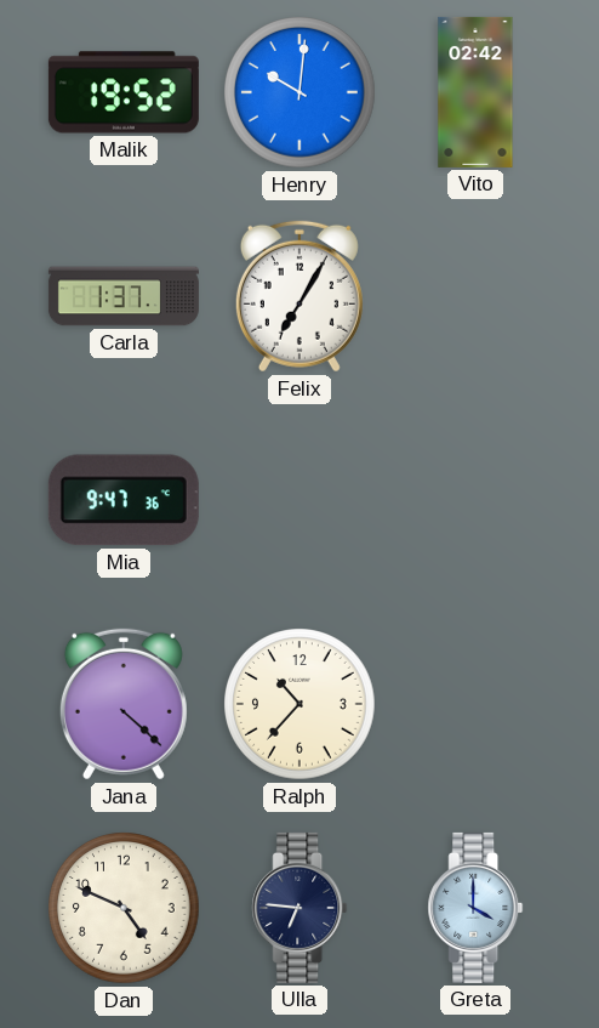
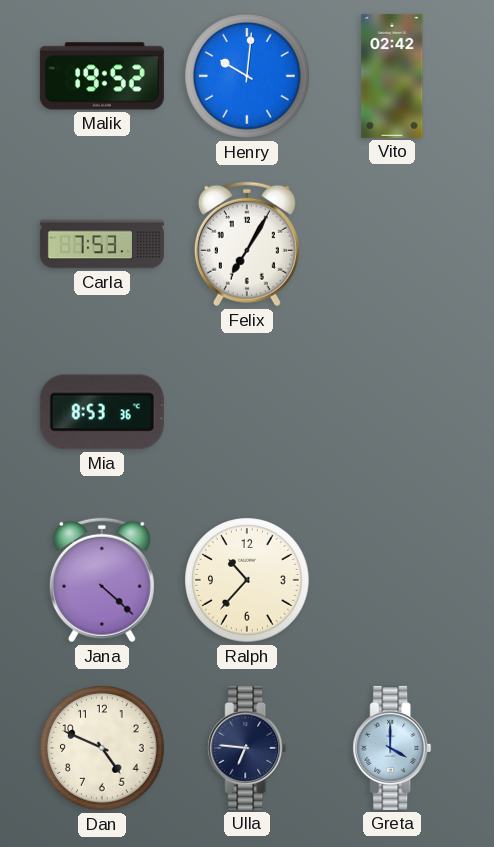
Carla: 1:37 -> 7:53
Mia: 9:47 -> 8:53
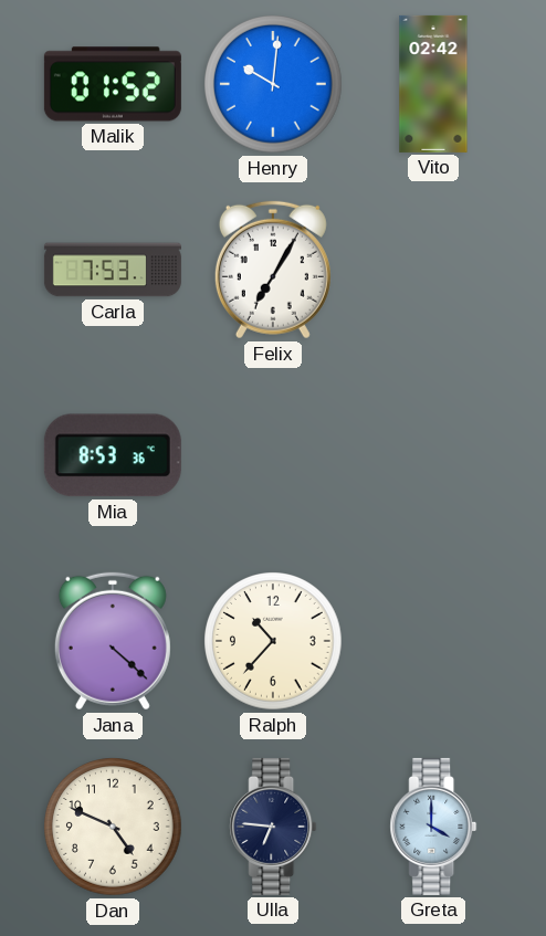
Malik: 19:52 -> 01:52
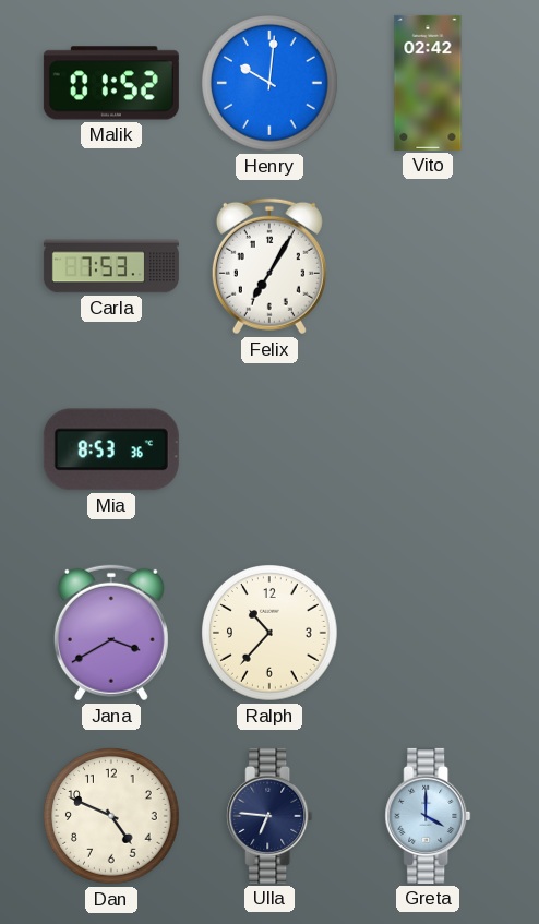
Jana: 4:22 -> 3:40
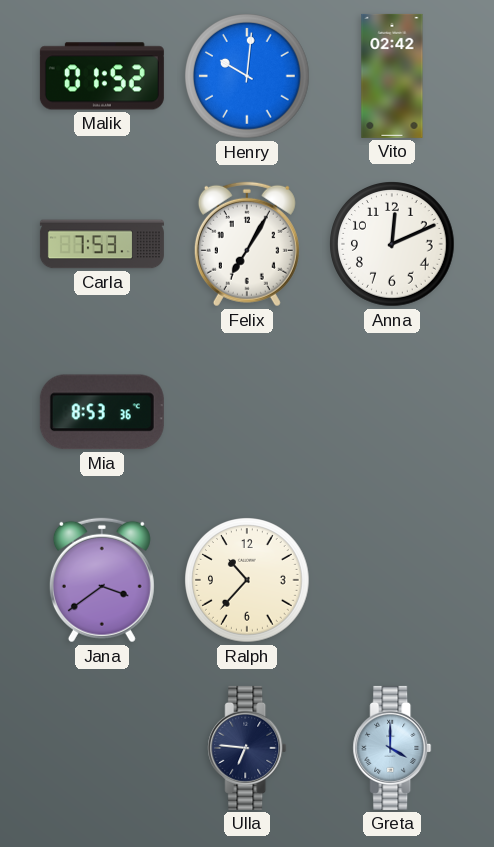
Anna: none -> 12:11
Jana: 3:40 -> 3:39
Dan: 4:49 -> none
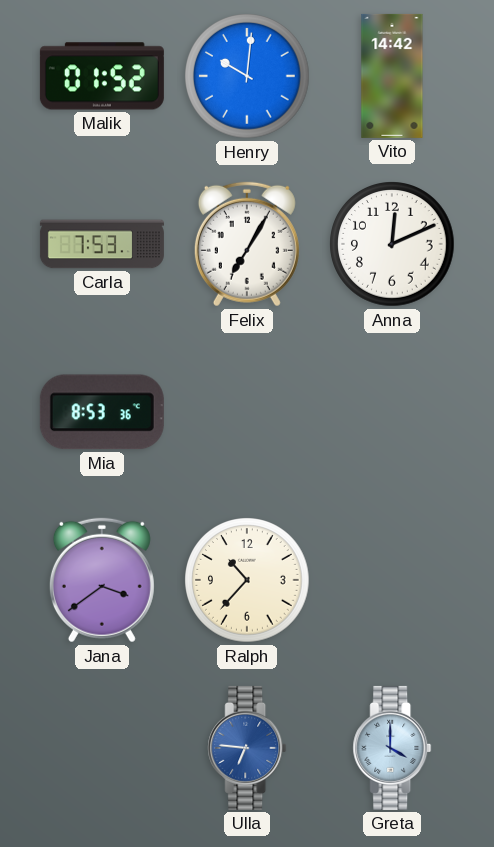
Vito: 02:42 -> 14:42
Ulla dial: navy -> blue
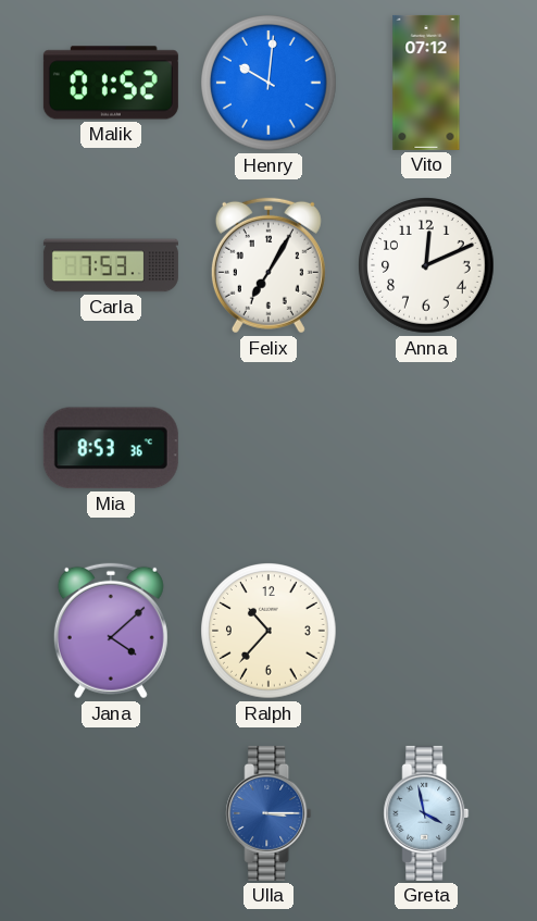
Vito: 14:42 -> 07:12
Jana: 3:39 -> 4:08
Ulla: 6:46 -> 3:15
Greta: 4:00 -> 3:58
